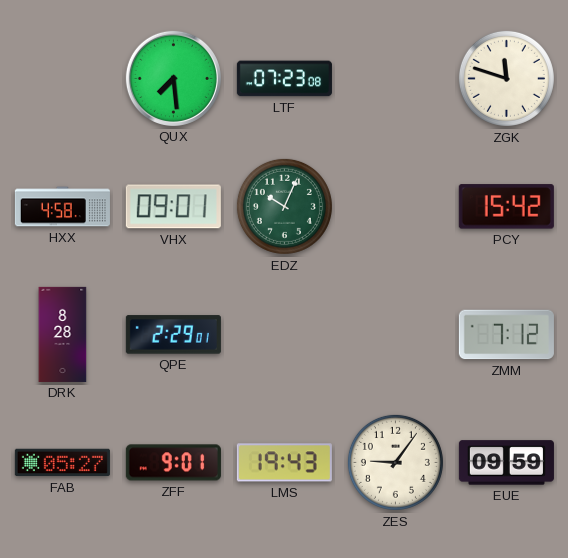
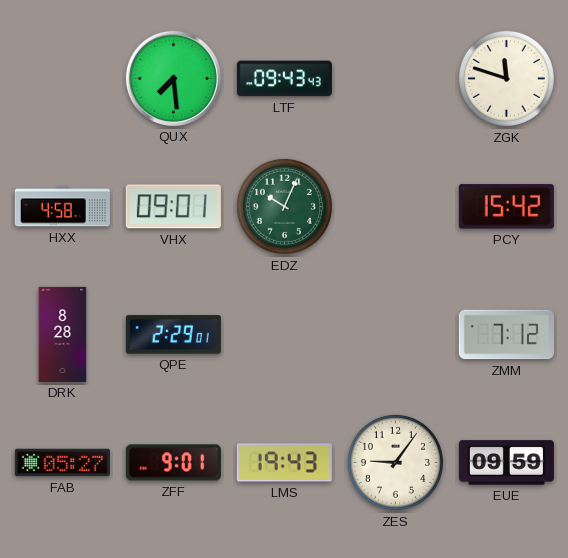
LTF: 07:23 -> 09:43
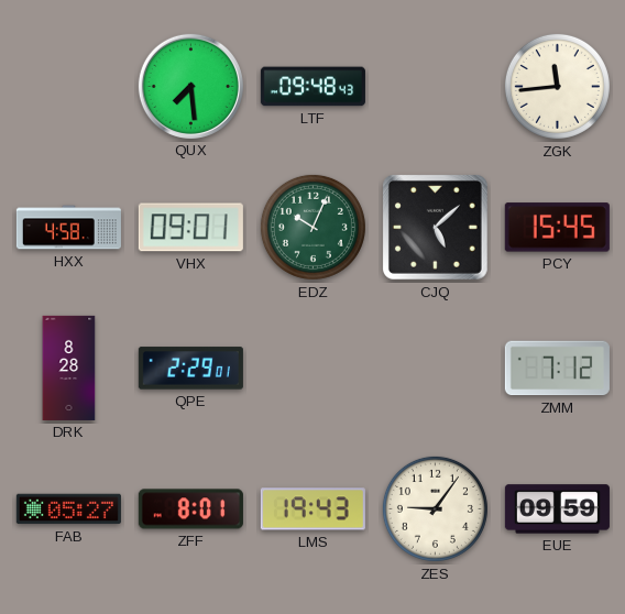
LTF: 09:43 -> 09:48
ZGK: 11:48 -> 11:44
CJQ: none -> 5:08
PCY: 15:42 -> 15:45
ZFF: 9:01 -> 8:01
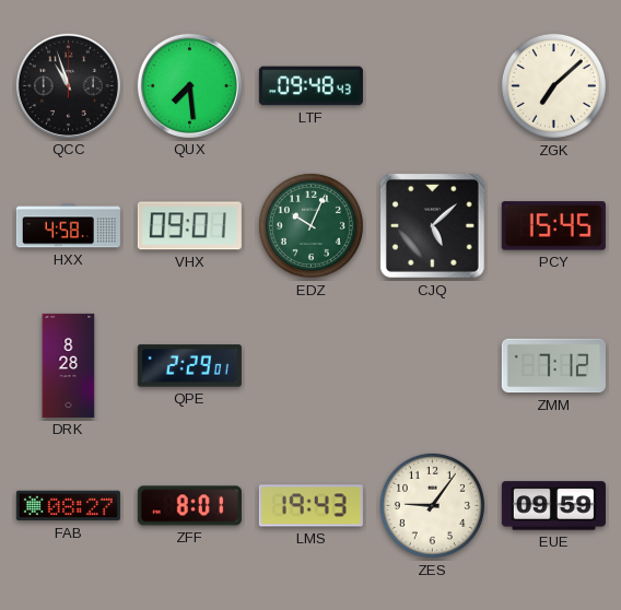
QCC: none -> 10:57
ZGK: 11:44 -> 7:08
FAB: 05:27 -> 08:27
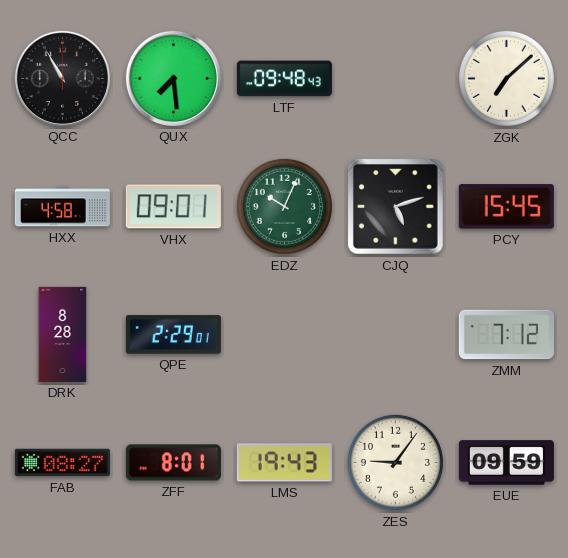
QCC: 10:57 -> 10:55
CJQ: 5:08 -> 5:12
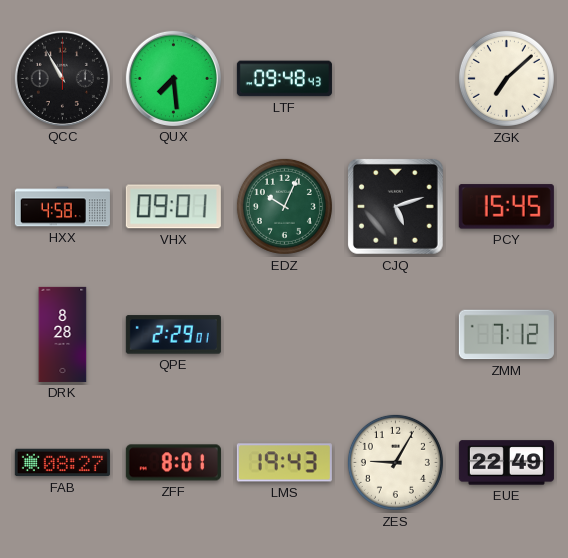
ZES: 9:06 -> 9:05
EUE: 09:59 -> 22:49
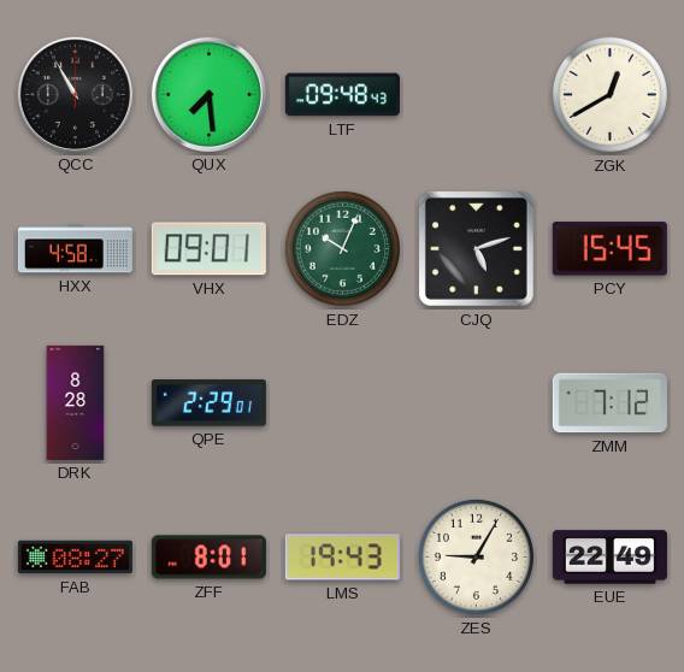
ZGK: 7:08 -> 12:40
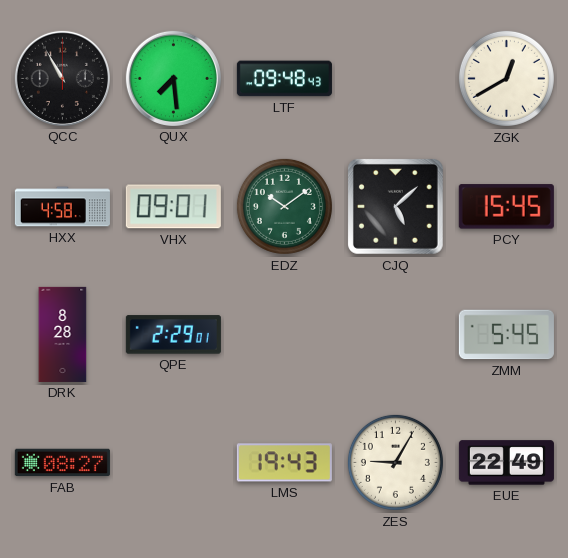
EDZ: 10:04 -> 10:09
CJQ: 5:12 -> 5:08
ZMM: 7:12 -> 5:45
ZFF: 8:01 -> none
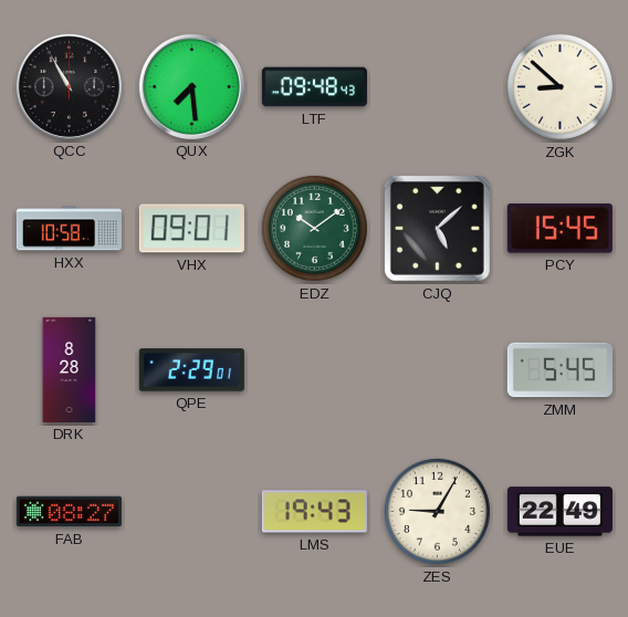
ZGK: 12:40 -> 8:52
HXX: 4:58 -> 10:58
